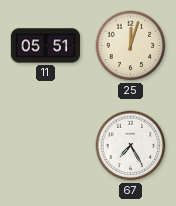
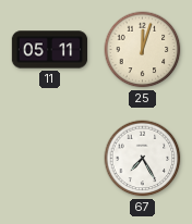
11: 05:51 -> 05:11
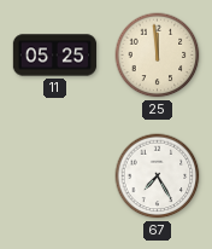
11: 05:11 -> 05:25
25: 12:03 -> 11:59
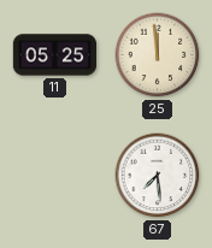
67: 7:25 -> 7:29
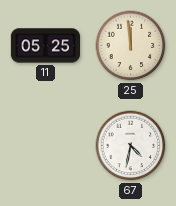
67: 7:29 -> 4:32
